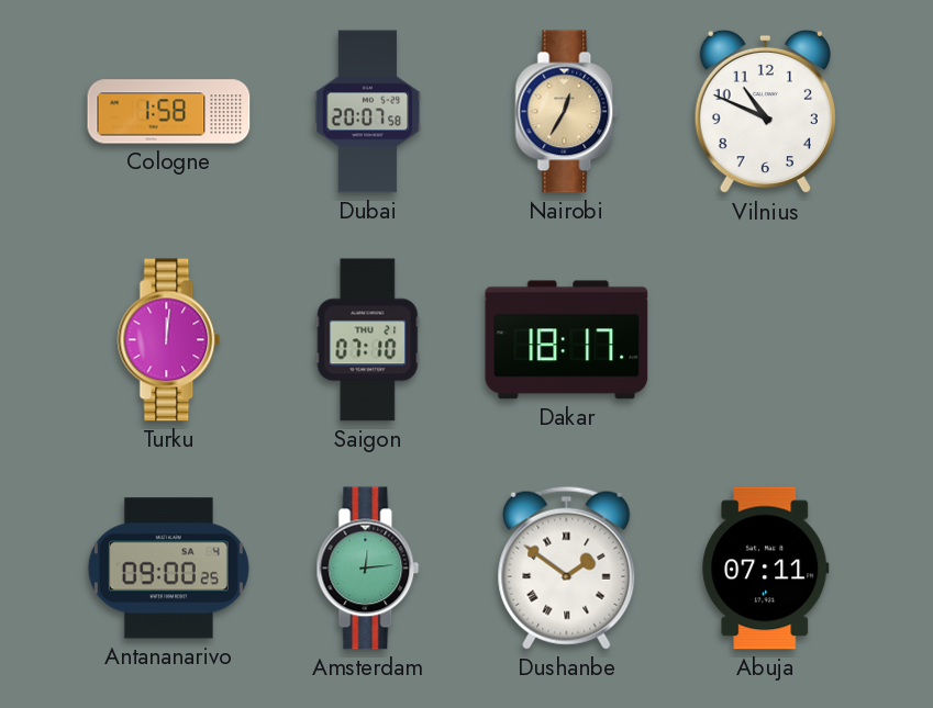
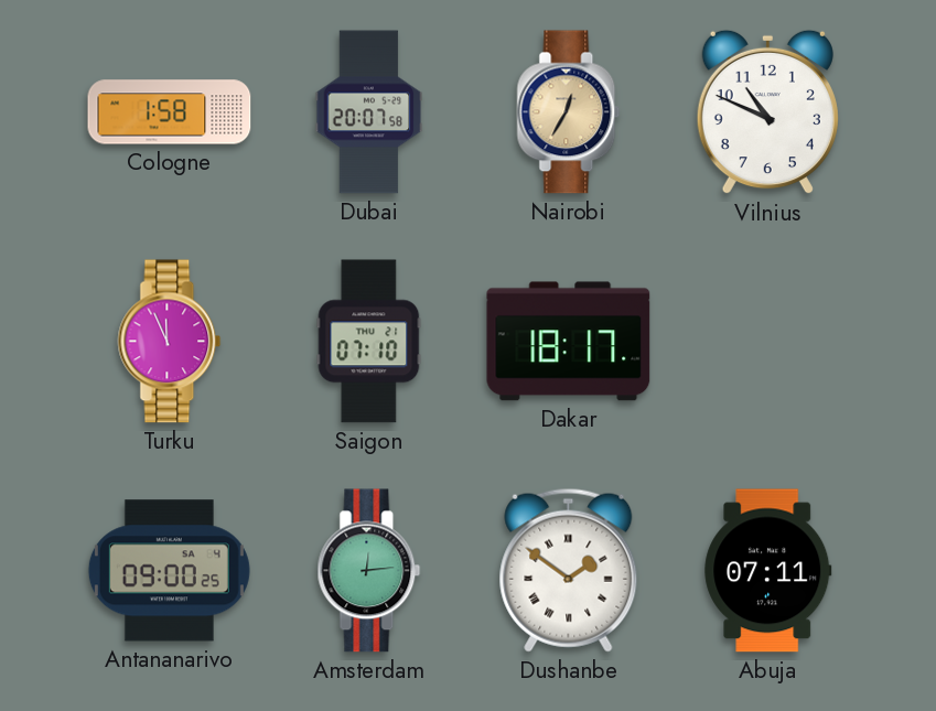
Turku: 12:01 -> 11:56
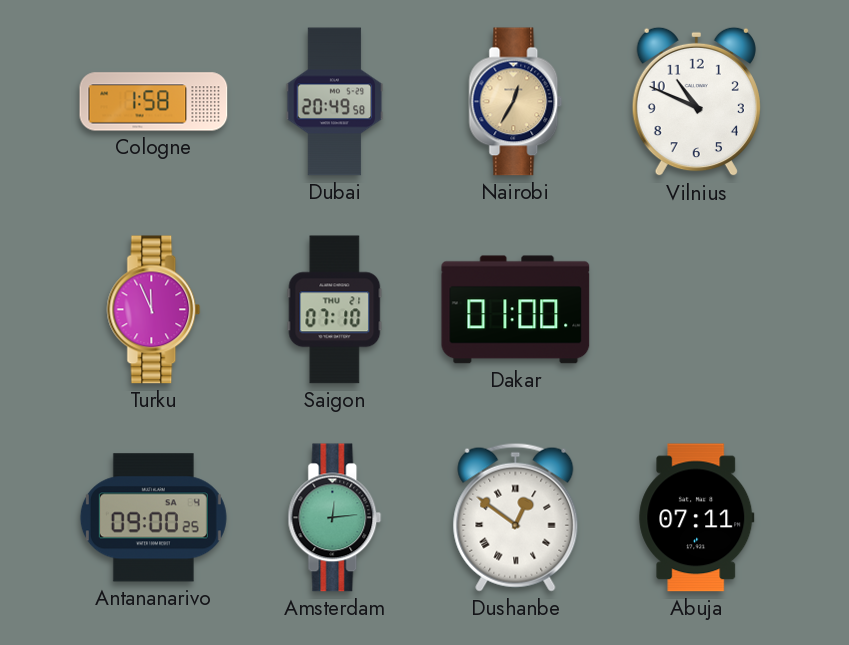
Dubai: 20:07 -> 20:49
Dakar: 18:17 -> 01:00
Dushanbe: 1:51 -> 12:51
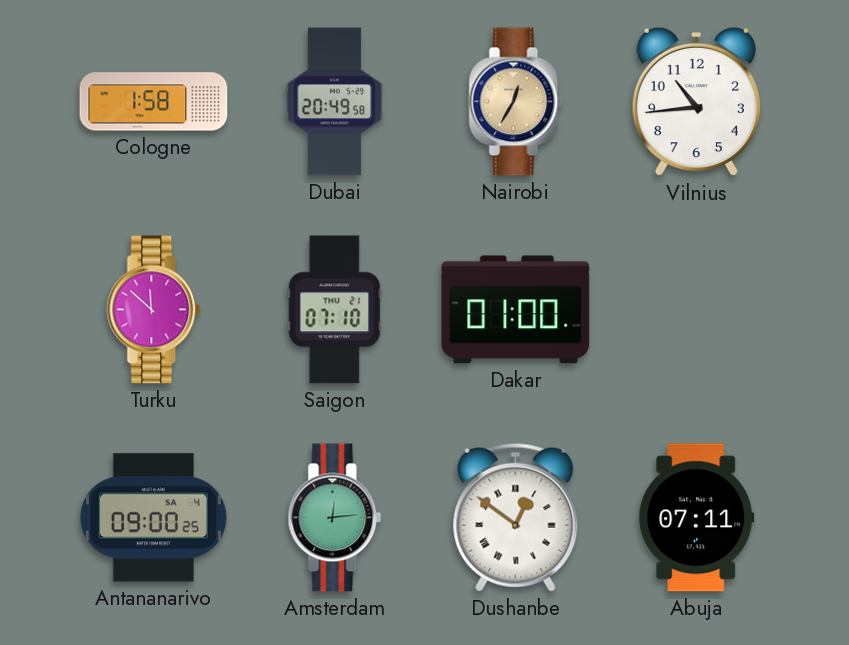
Vilnius: 10:49 -> 10:44
Turku: 11:56 -> 11:52
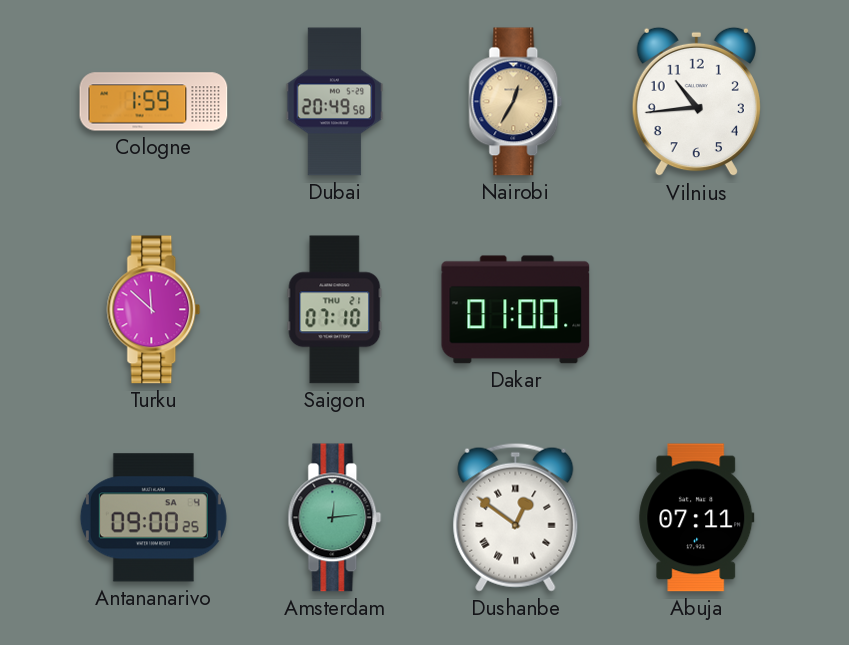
Cologne: 1:58 -> 1:59
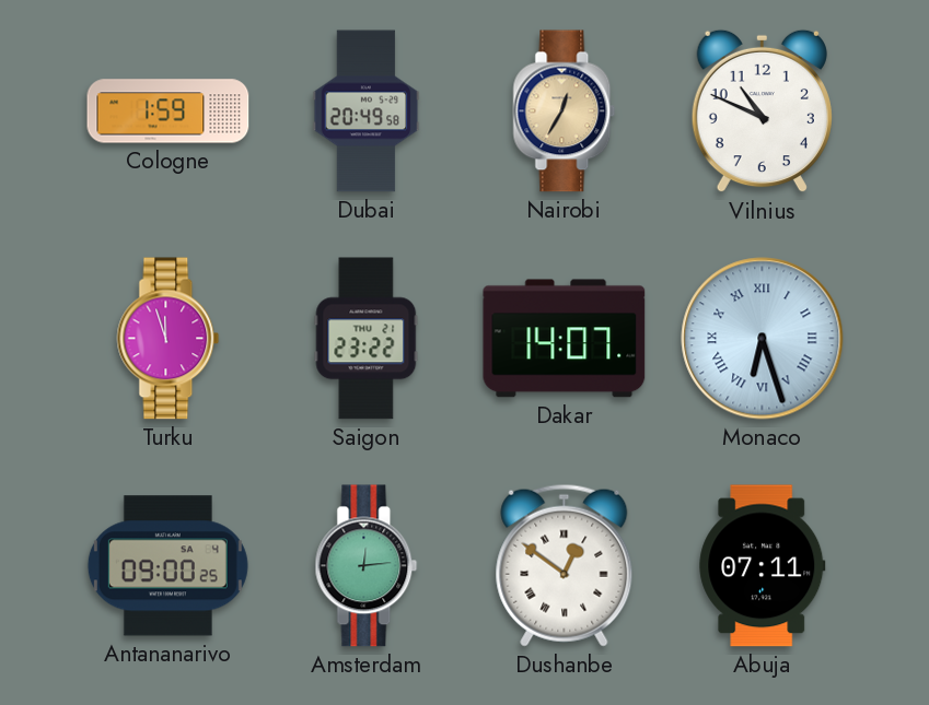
Vilnius: 10:44 -> 10:49
Turku: 11:52 -> 11:57
Saigon: 07:10 -> 23:22
Dakar: 01:00 -> 14:07
Monaco: none -> 6:27
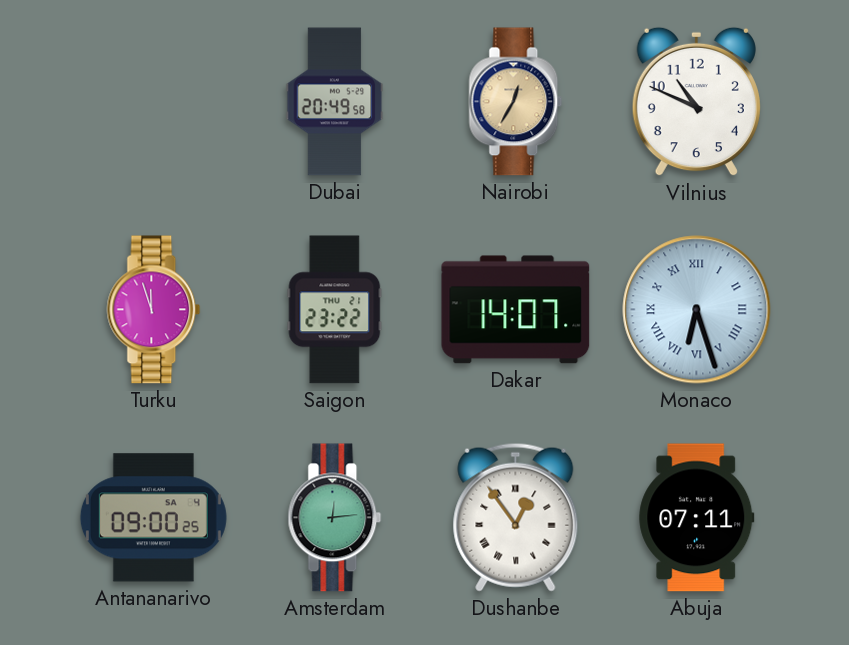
Cologne: 1:59 -> none
Dushanbe: 12:51 -> 12:54
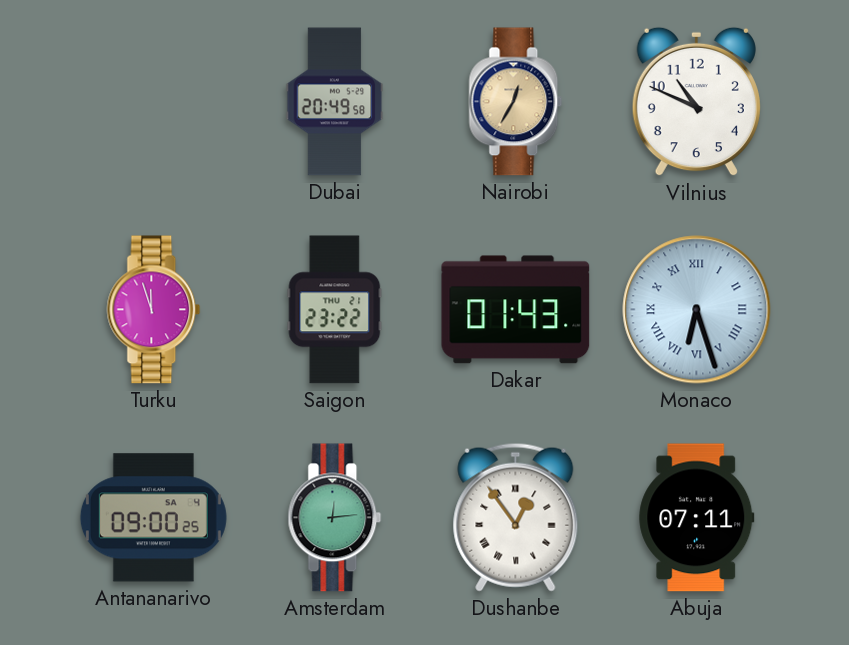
Dakar: 14:07 -> 01:43
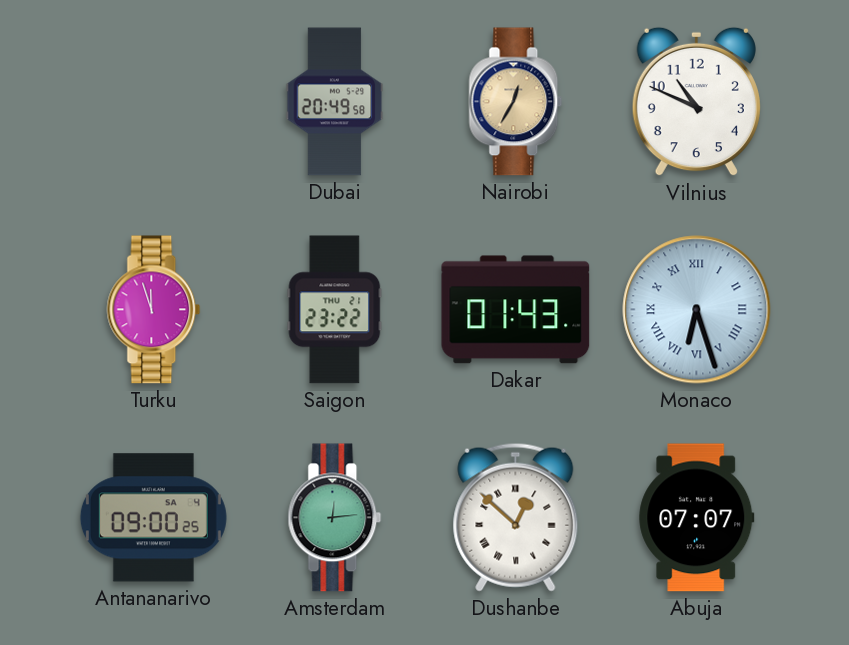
Dushanbe: 12:54 -> 12:52
Abuja: 07:11 -> 07:07
